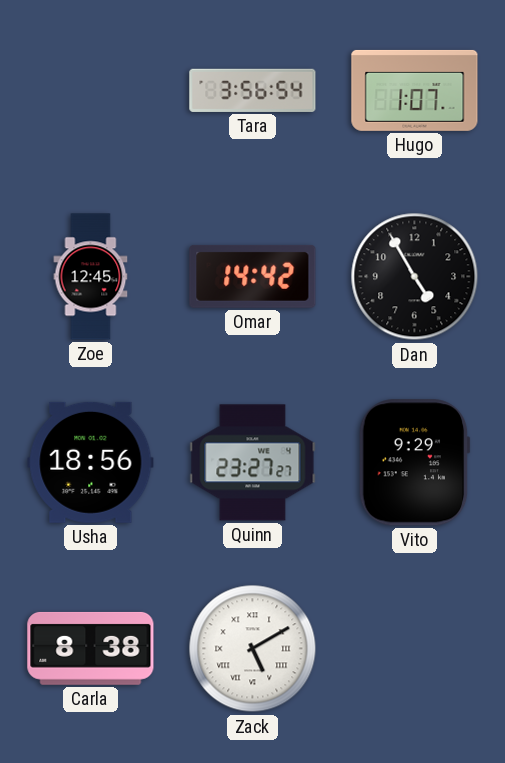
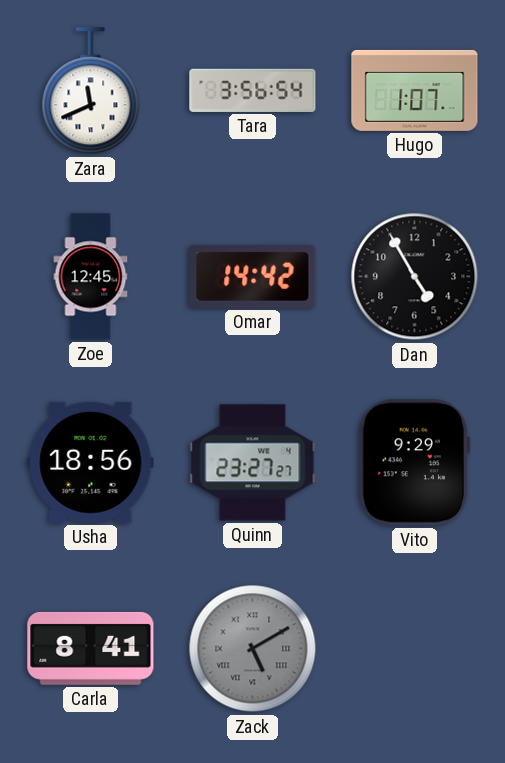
Zara: none -> 11:41
Carla: 8:38 -> 8:41
Zack dial: white -> grey
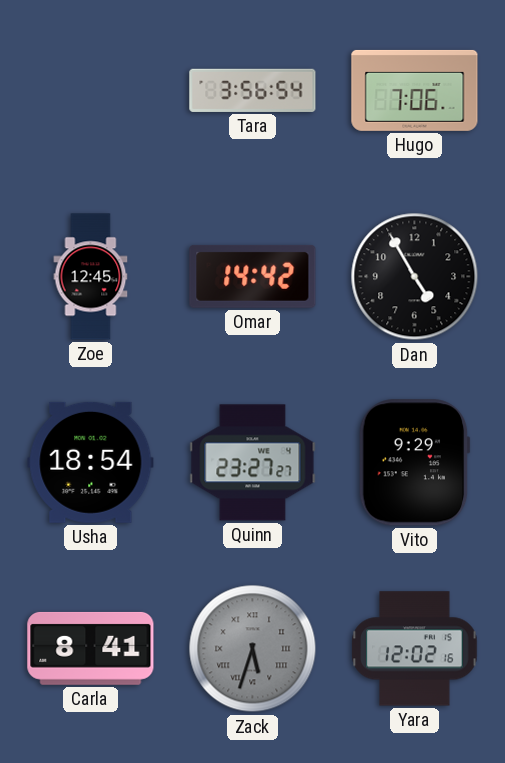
Zara: 11:41 -> none
Hugo: 1:07 -> 7:06
Usha: 18:56 -> 18:54
Zack: 5:10 -> 5:33
Yara: none -> 12:02
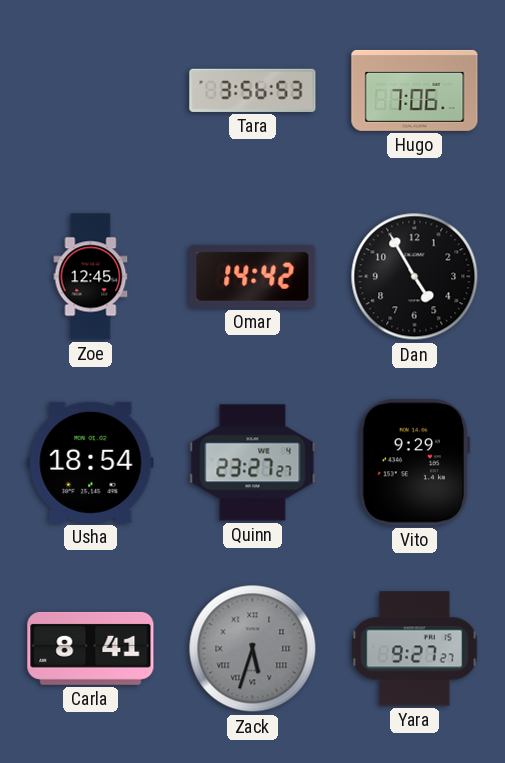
Tara: 3:56:54 -> 3:56:53
Yara: 12:02 -> 9:27
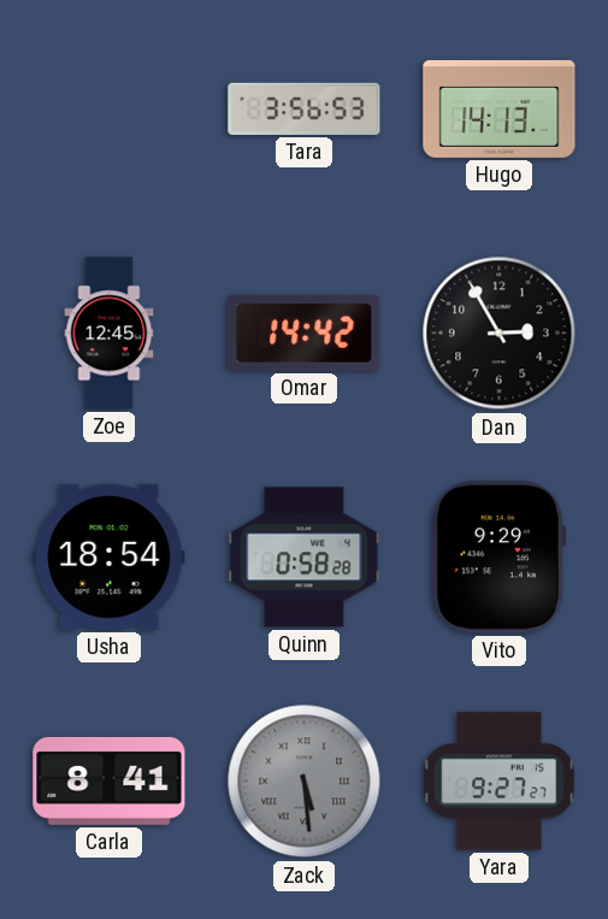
Hugo: 7:06 -> 14:13
Dan: 4:55 -> 2:55
Quinn: 23:27 -> 0:58
Zack: 5:33 -> 5:29
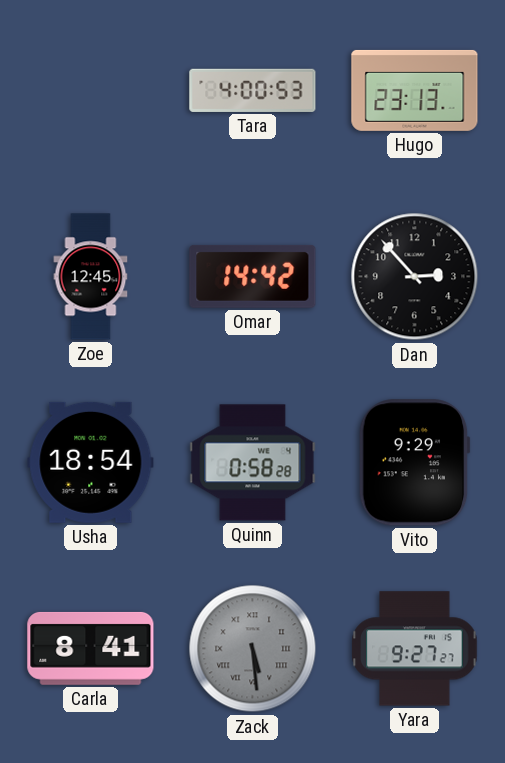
Tara: 3:56 -> 4:00
Hugo: 14:13 -> 23:13
Dan: 2:55 -> 2:53
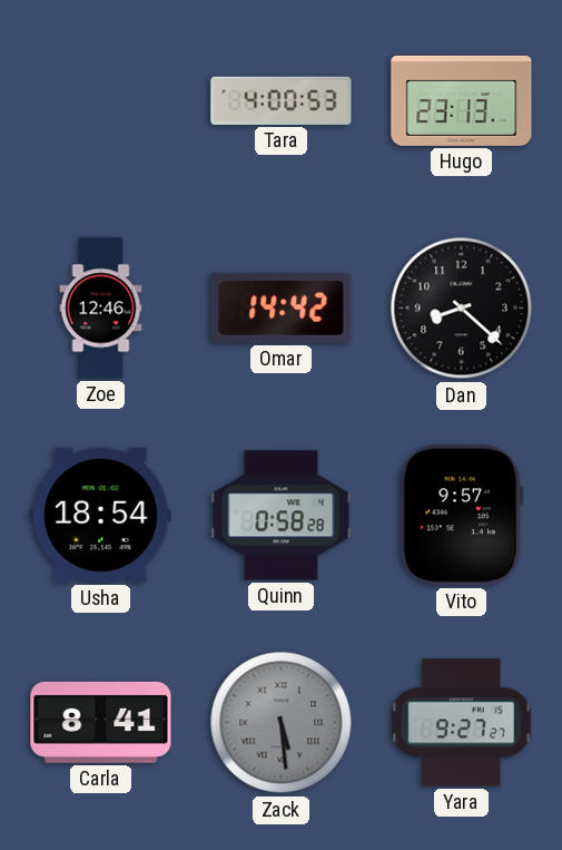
Zoe: 12:45 -> 12:46
Dan: 2:53 -> 8:22
Vito: 9:29 -> 9:57
